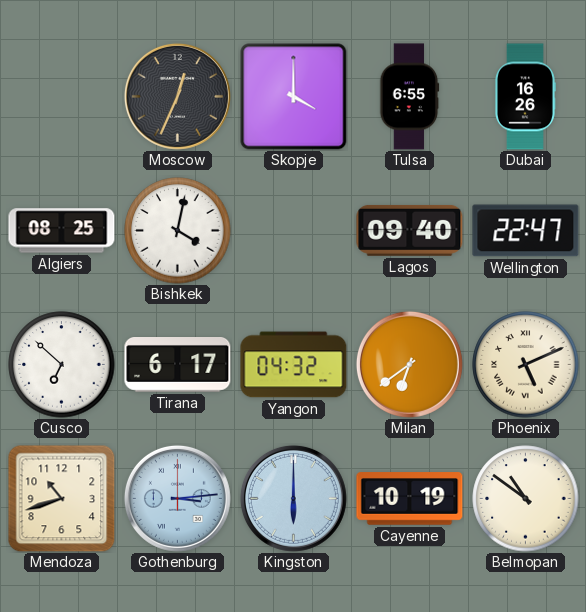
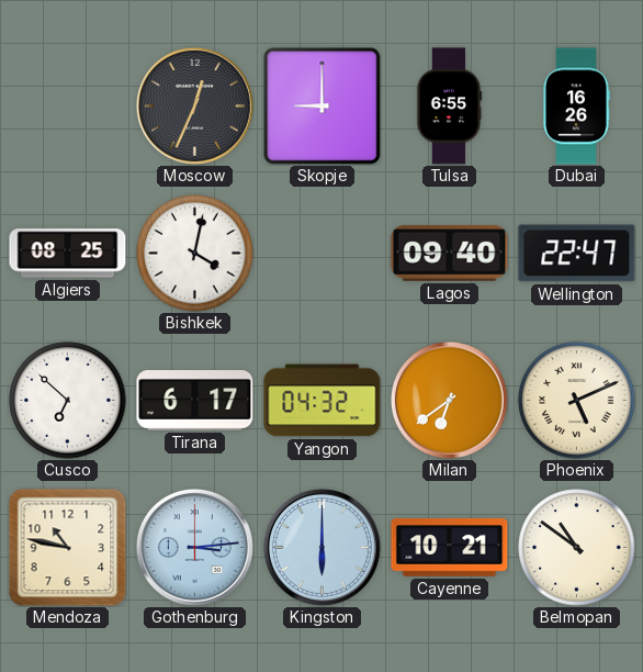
Skopje: 4:00 -> 9:00
Mendoza: 10:42 -> 10:47
Cayenne: 10:19 -> 10:21
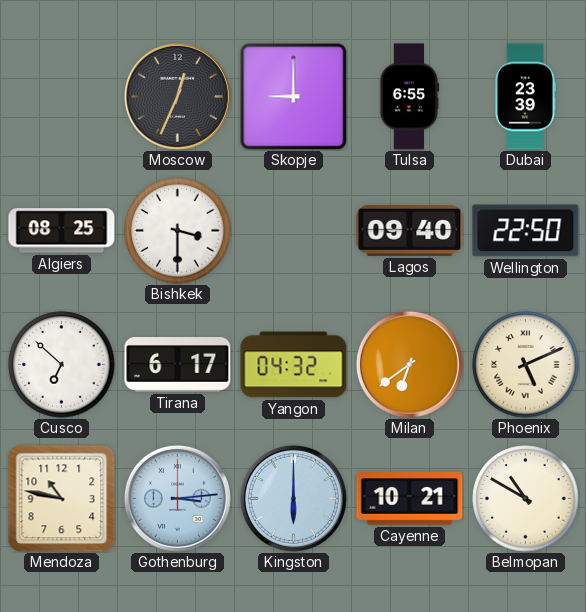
Dubai: 16:26 -> 23:39
Bishkek: 4:02 -> 3:30
Wellington: 22:47 -> 22:50
Belmopan: 10:51 -> 10:50
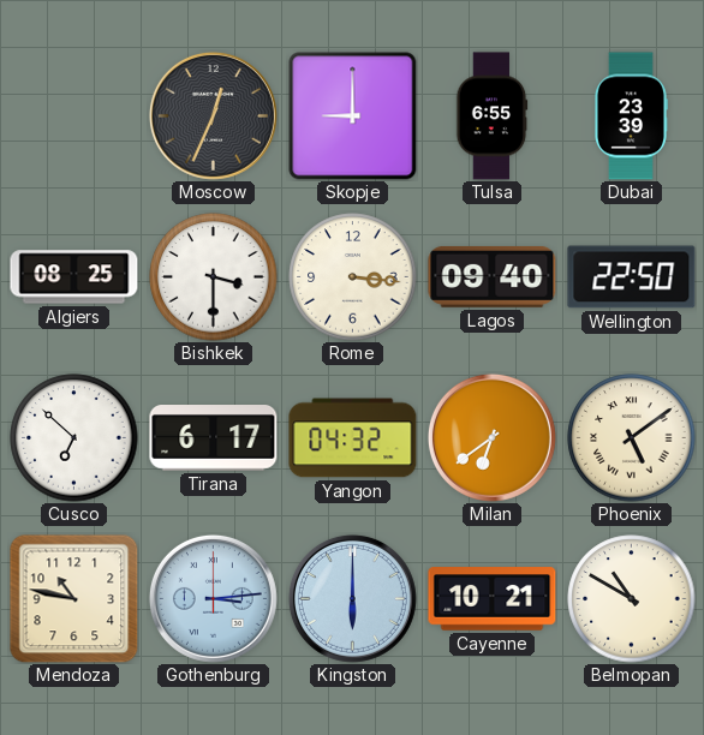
Rome: none -> 3:16
Phoenix: 5:11 -> 5:09
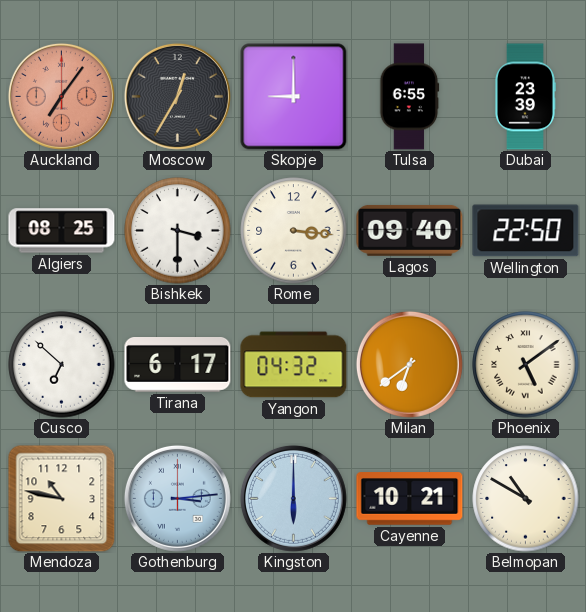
Auckland: none -> 7:06
Moscow: 12:34 -> 12:35
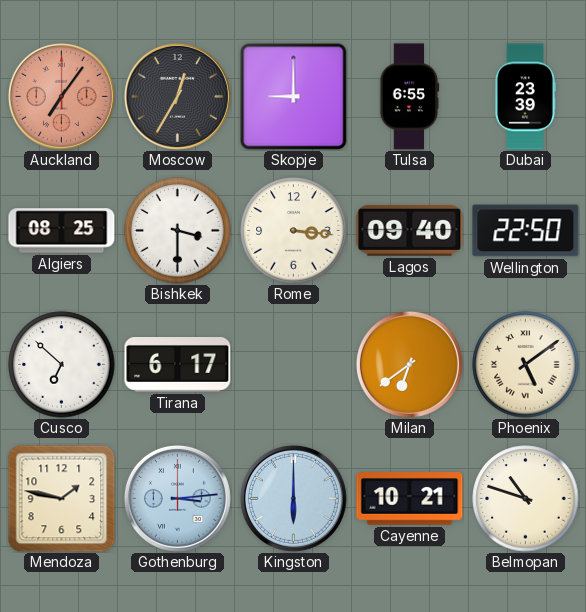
Yangon: 04:32 -> none
Mendoza: 10:47 -> 1:47
Belmopan: 10:50 -> 10:48
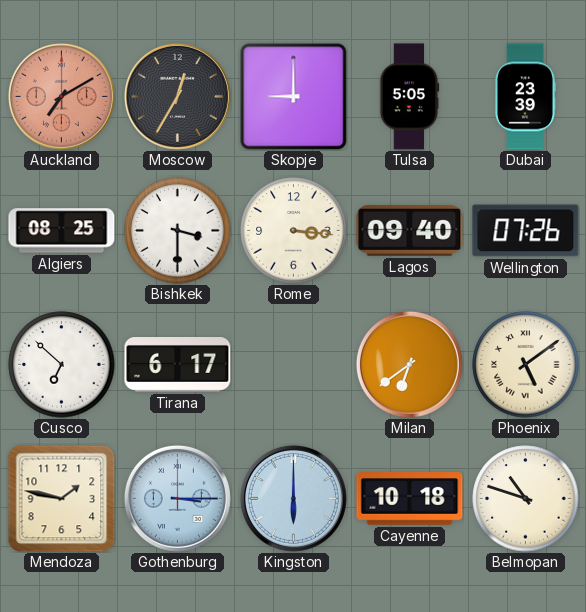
Auckland: 7:06 -> 7:10
Tulsa: 6:55 -> 5:05
Wellington: 22:50 -> 07:26
Gothenburg: 3:14 -> 3:15
Cayenne: 10:21 -> 10:18
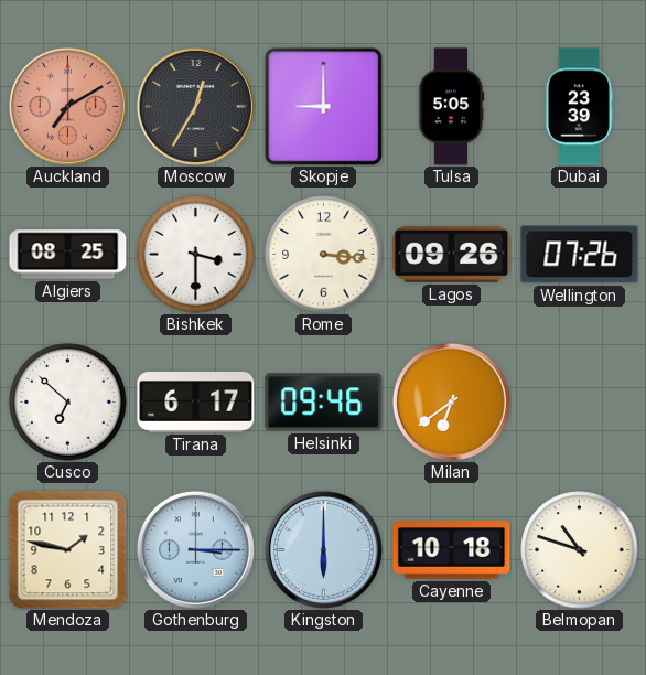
Lagos: 09:40 -> 09:26
Helsinki: none -> 09:46
Phoenix: 5:09 -> none
